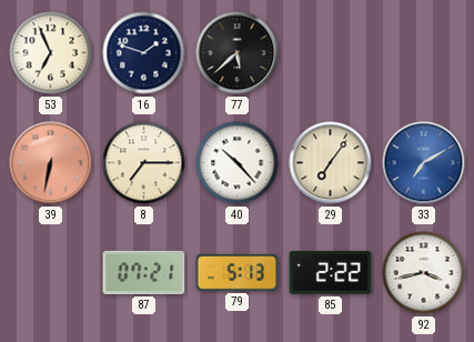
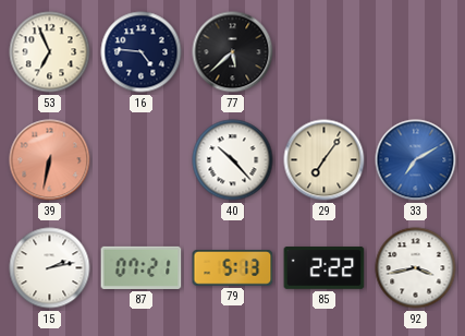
16: 1:48 -> 4:46
8: 7:15 -> none
15: none -> 2:13
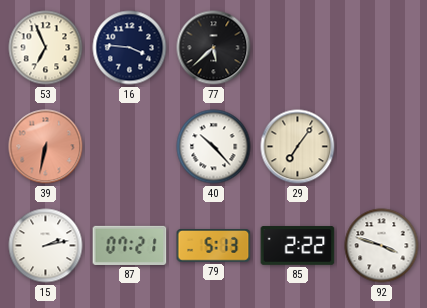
16: 4:46 -> 3:46
33: 7:10 -> none
92: 3:43 -> 3:48
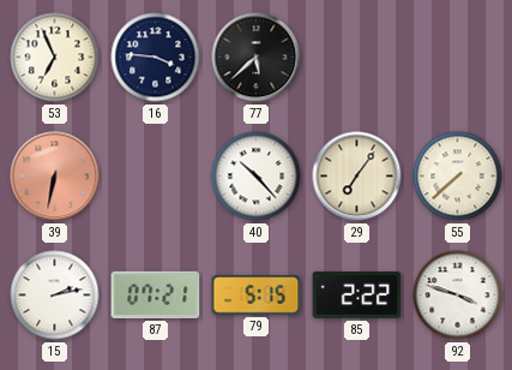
55: none -> 7:38
79: 5:13 -> 5:15
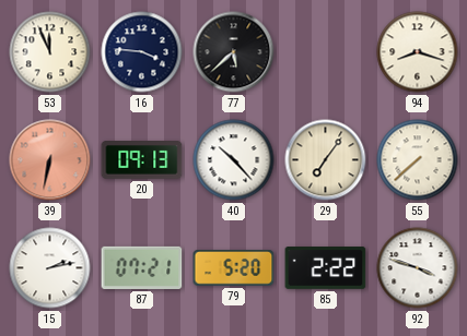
53: 6:56 -> 11:56
94: none -> 8:18
20: none -> 09:13
79: 5:15 -> 5:20
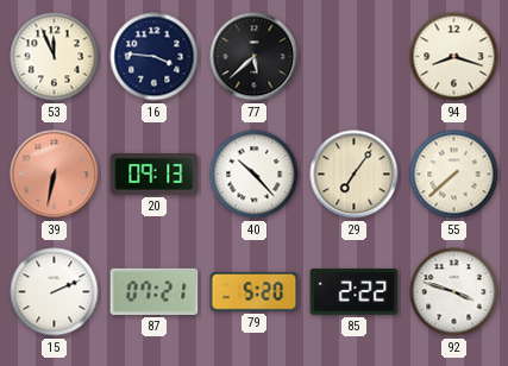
15: 2:13 -> 2:11
